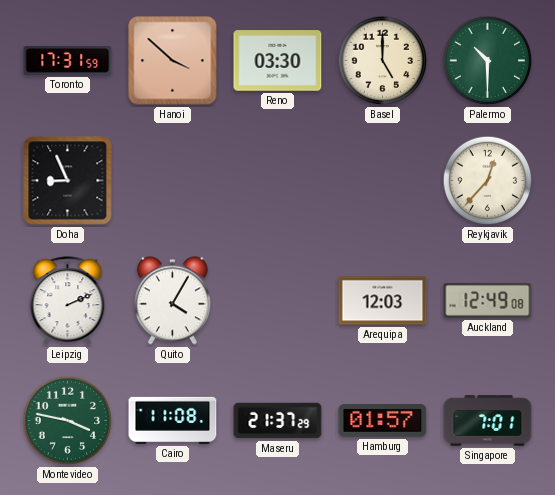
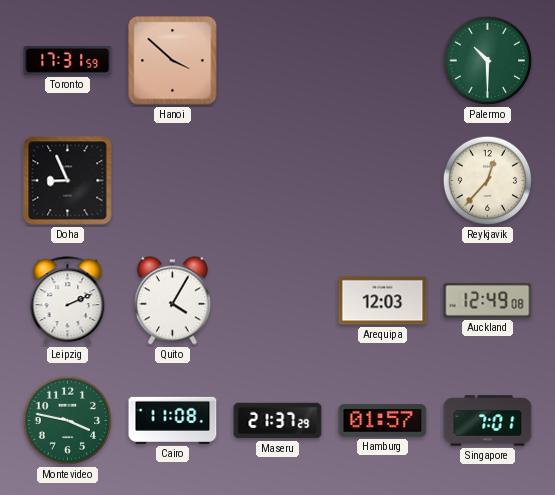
Reno: 03:30 -> none
Basel: 5:00 -> none
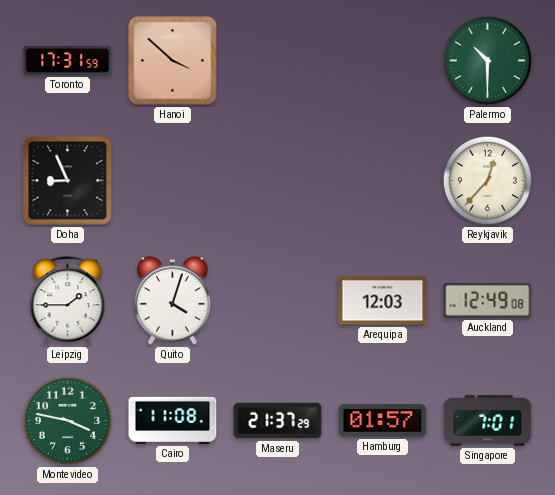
Leipzig: 2:11 -> 1:45
Quito: 4:05 -> 4:03
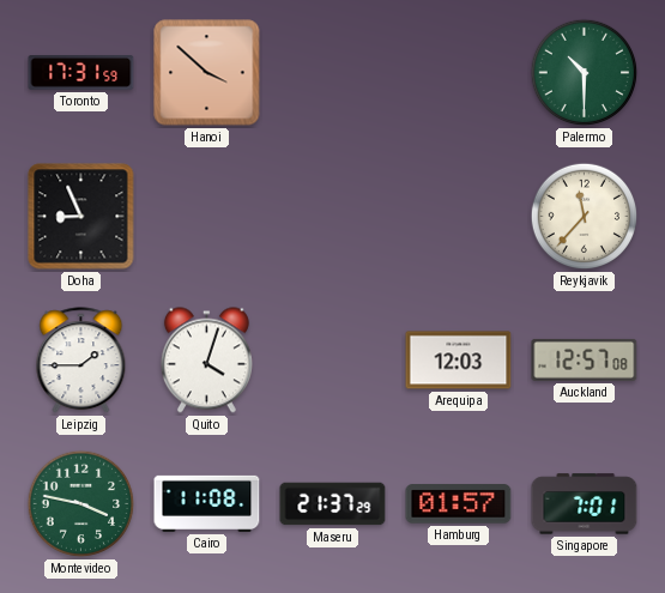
Reykjavik: 12:37 -> 11:37
Auckland: 12:49 -> 12:57
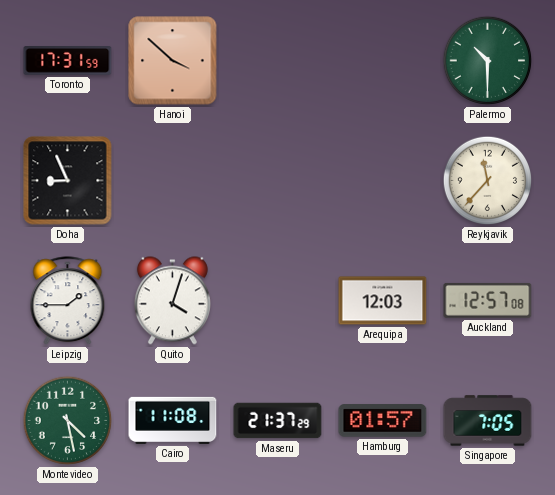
Montevideo: 3:47 -> 4:28
Singapore: 7:01 -> 7:05
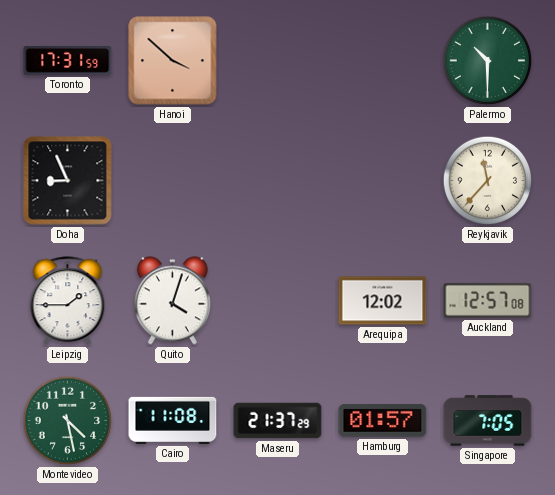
Arequipa: 12:03 -> 12:02
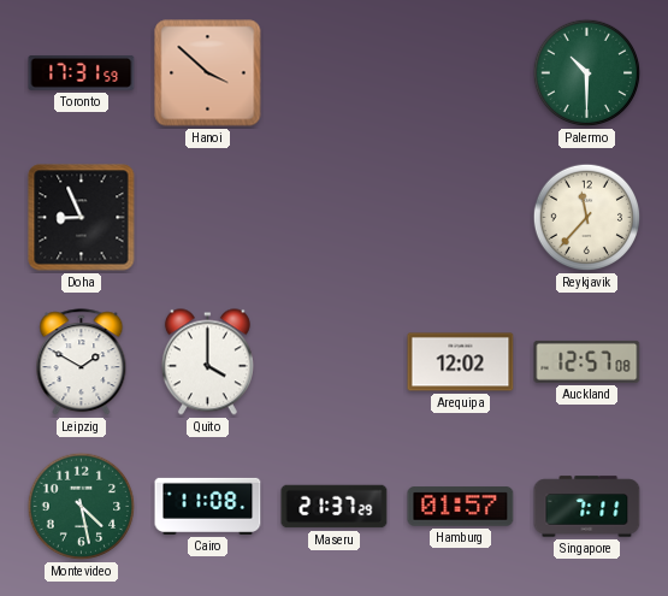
Leipzig: 1:45 -> 1:50
Quito: 4:03 -> 4:00
Singapore: 7:05 -> 7:11
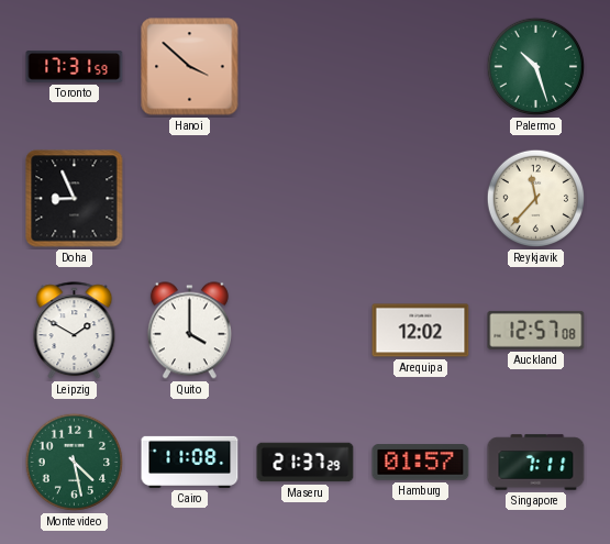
Palermo: 10:30 -> 10:27
